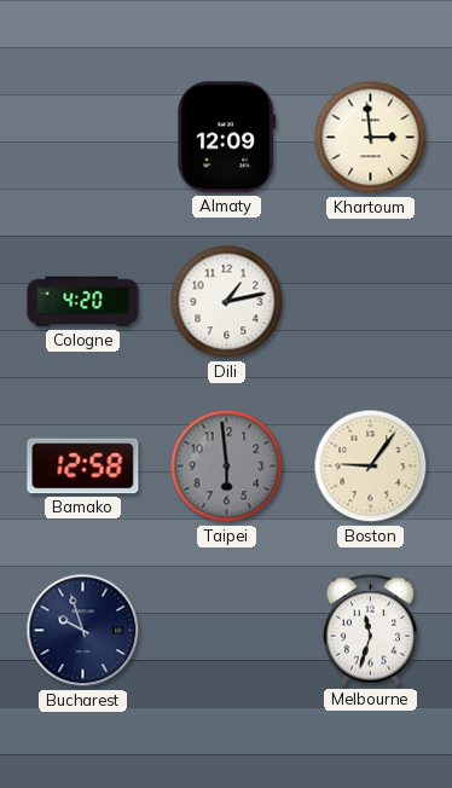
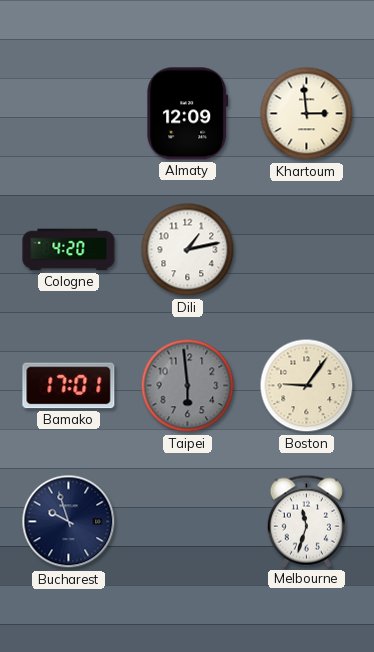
Bamako: 12:58 -> 17:01
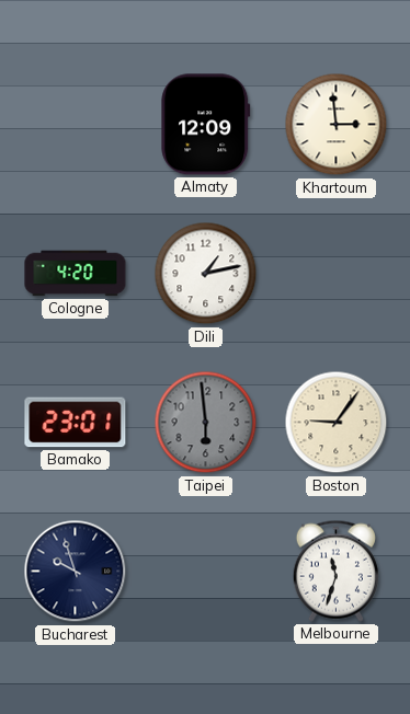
Bamako: 17:01 -> 23:01
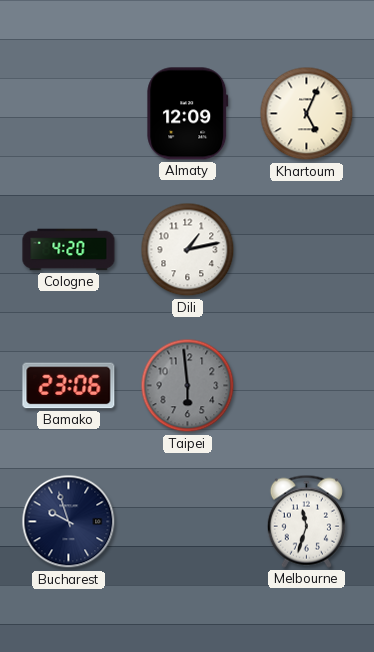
Khartoum: 2:59 -> 5:04
Bamako: 23:01 -> 23:06
Boston: 9:06 -> none
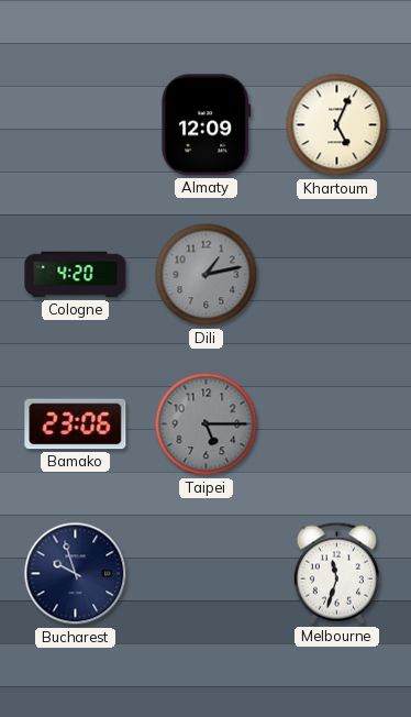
Dili dial: white -> grey
Taipei: 5:59 -> 5:15
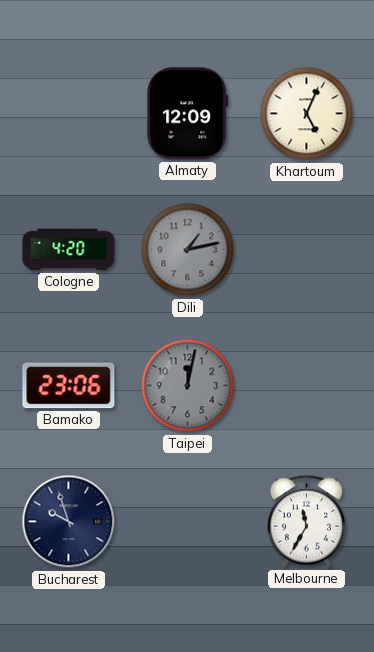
Taipei: 5:15 -> 12:02
Melbourne: 11:33 -> 11:35
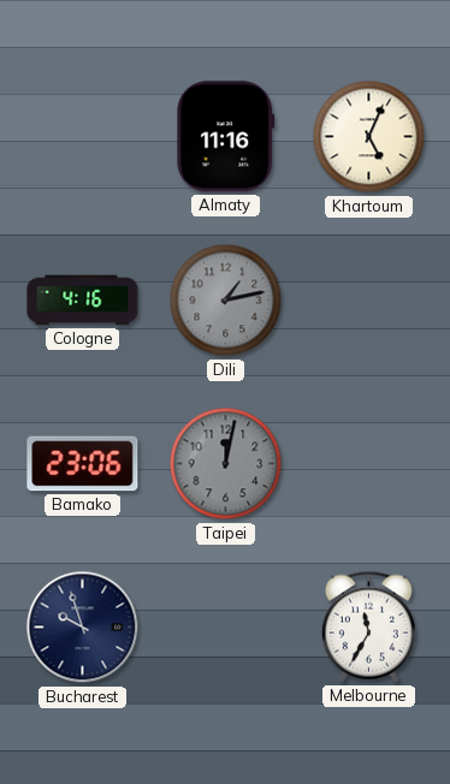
Almaty: 12:09 -> 11:16
Cologne: 4:20 -> 4:16
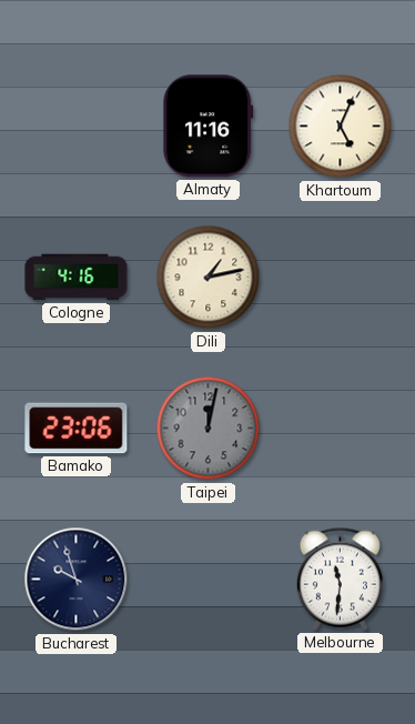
Dili dial: grey -> cream
Melbourne: 11:35 -> 11:31
